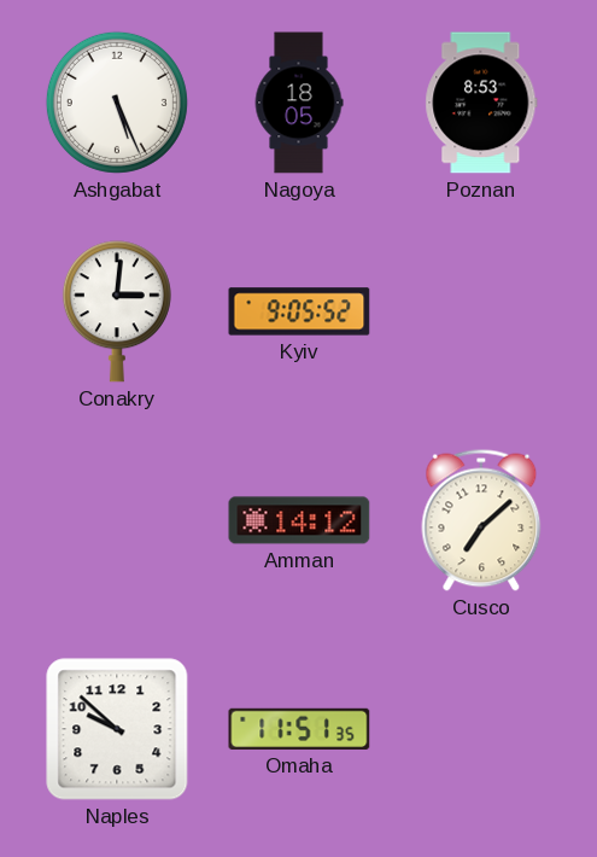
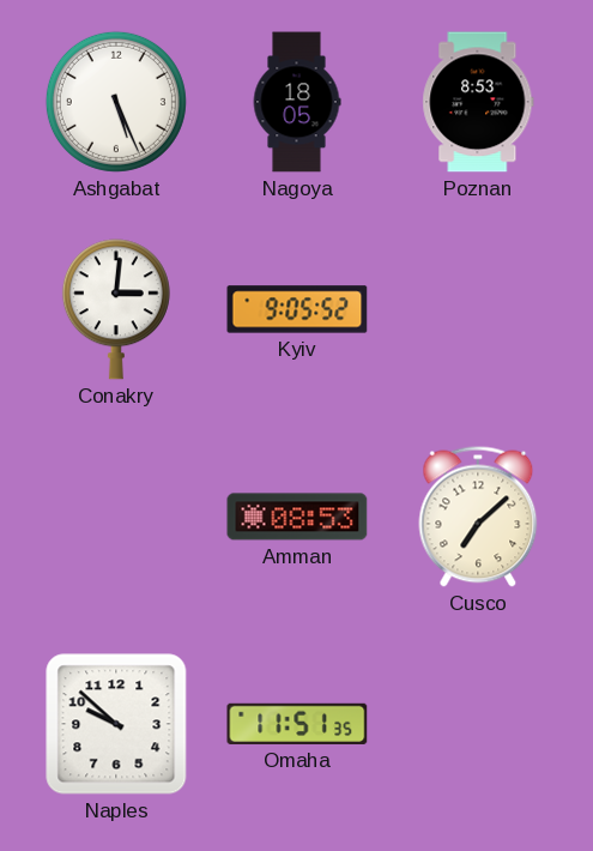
Amman: 14:12 -> 08:53
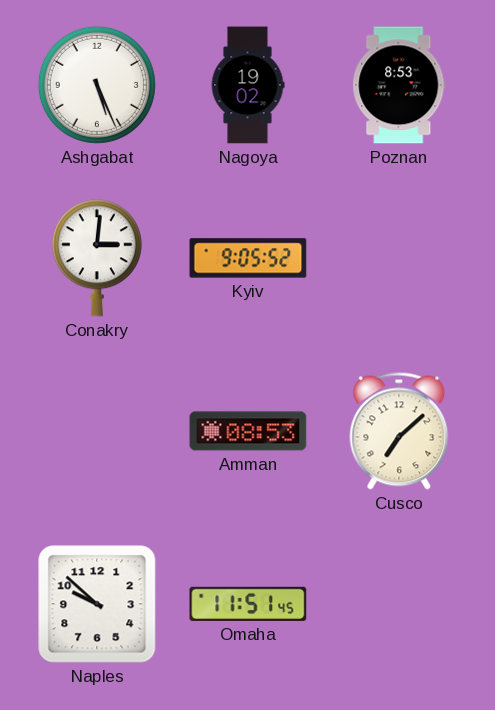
Nagoya: 18:05 -> 19:02
Omaha: 11:51:35 -> 11:51:45
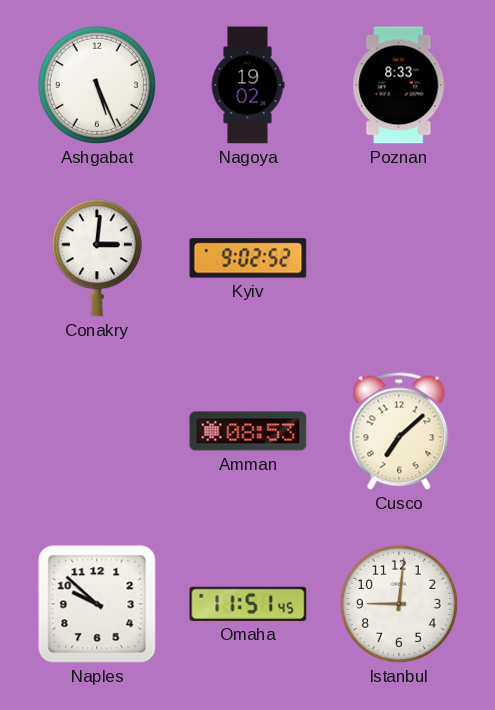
Poznan: 8:53 -> 8:33
Kyiv: 9:05 -> 9:02
Istanbul: none -> 9:01
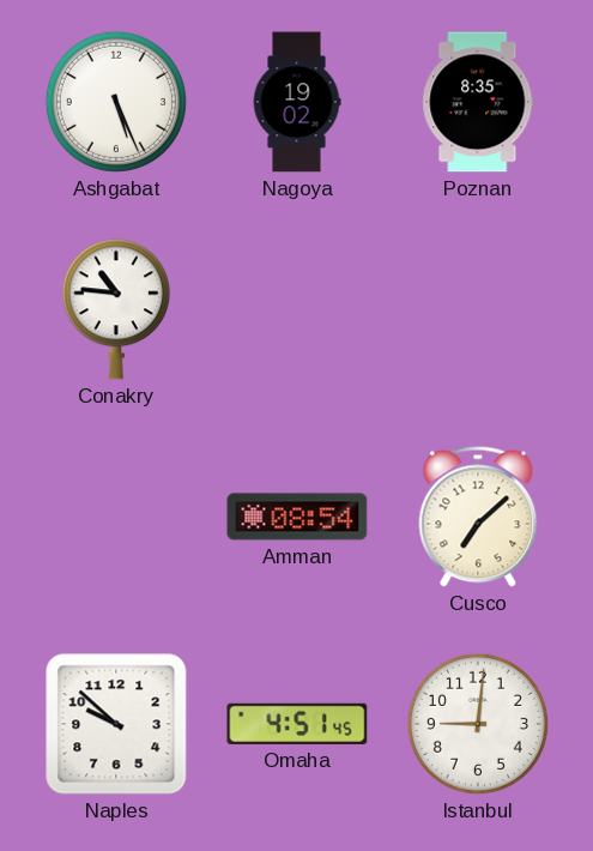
Poznan: 8:33 -> 8:35
Conakry: 3:01 -> 10:46
Kyiv: 9:02 -> none
Amman: 08:53 -> 08:54
Omaha: 11:51 -> 4:51
